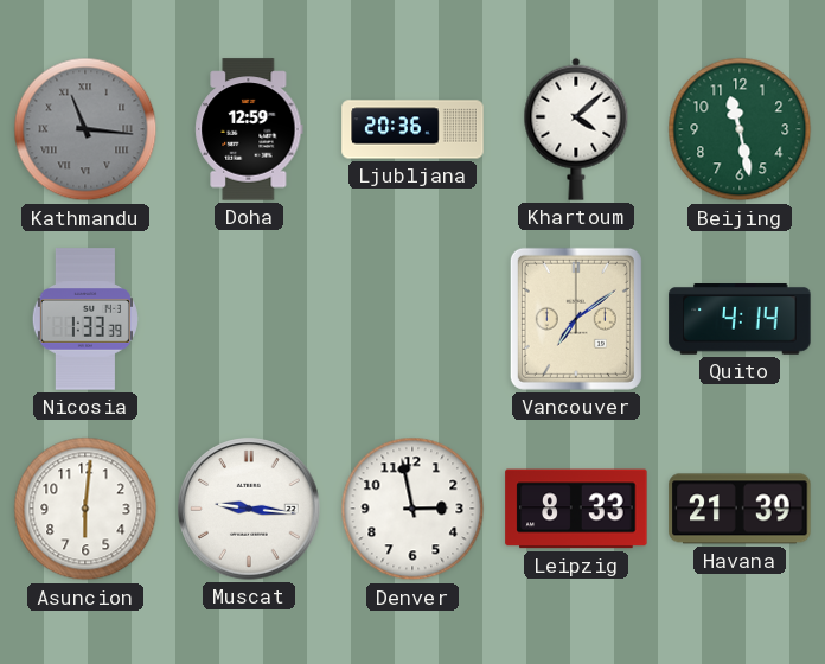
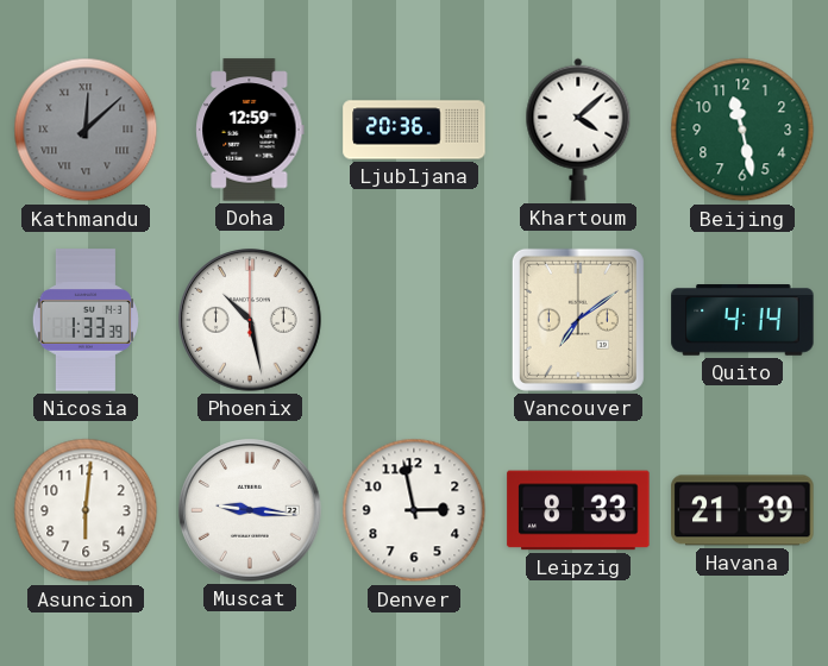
Kathmandu: 11:16 -> 12:08
Phoenix: none -> 10:28
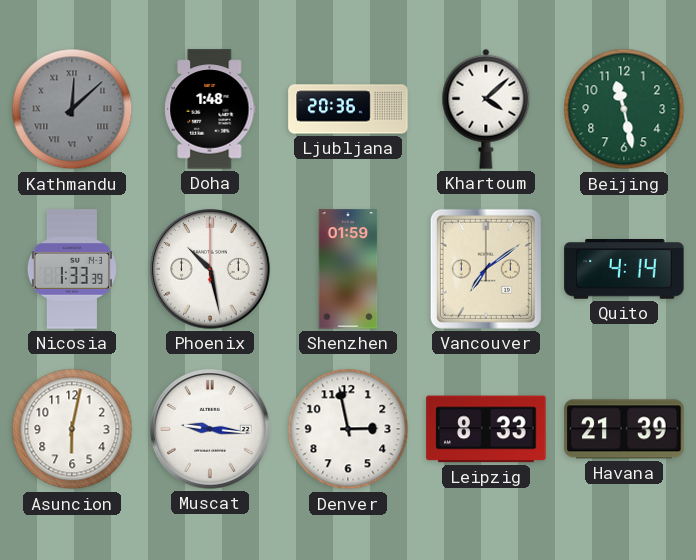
Doha: 12:59 -> 1:48
Shenzhen: none -> 01:59
Asuncion: 6:01 -> 6:02
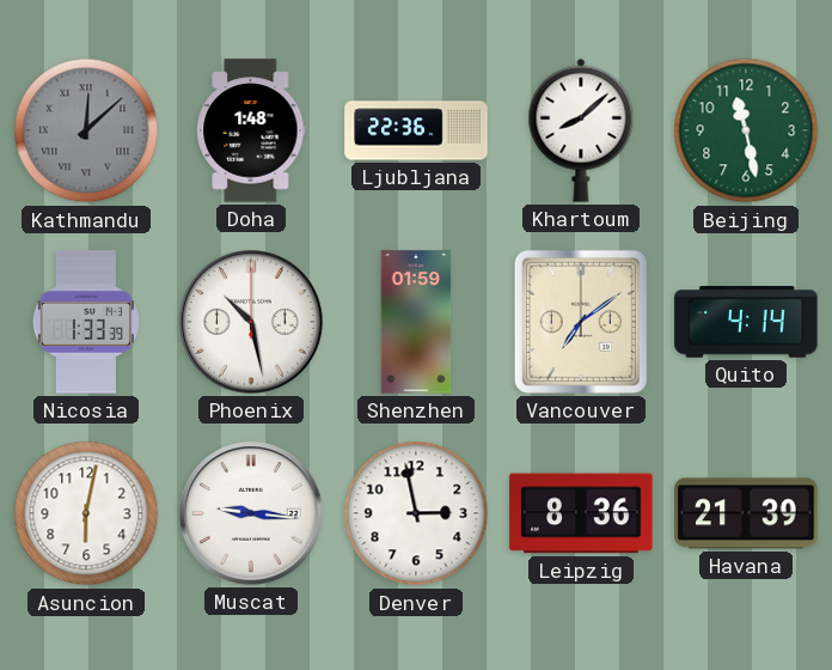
Ljubljana: 20:36 -> 22:36
Khartoum: 4:08 -> 8:08
Leipzig: 8:33 -> 8:36
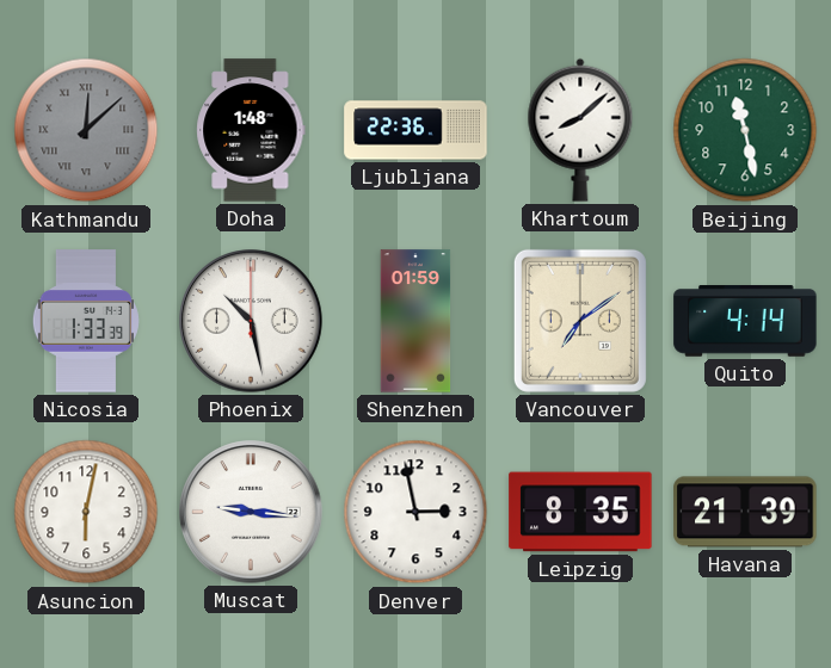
Leipzig: 8:36 -> 8:35
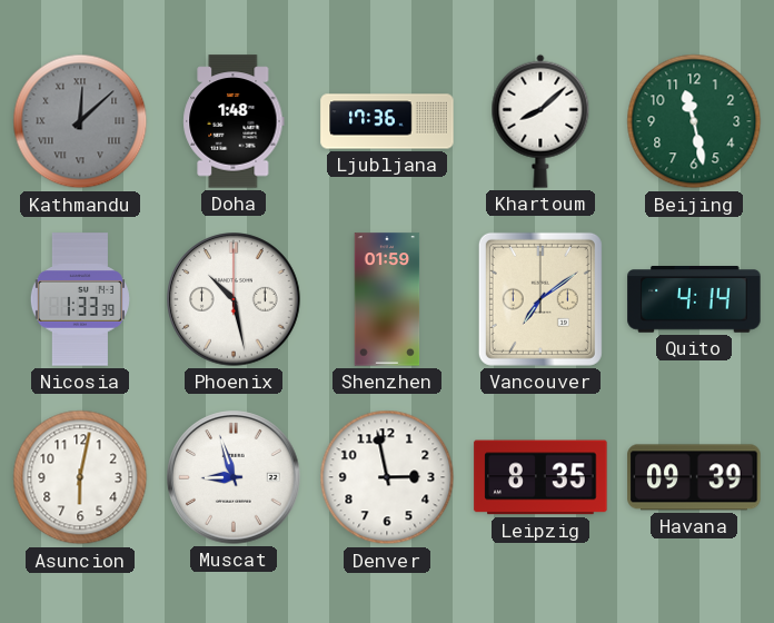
Ljubljana: 22:36 -> 17:36
Muscat: 9:16 -> 8:57
Havana: 21:39 -> 09:39
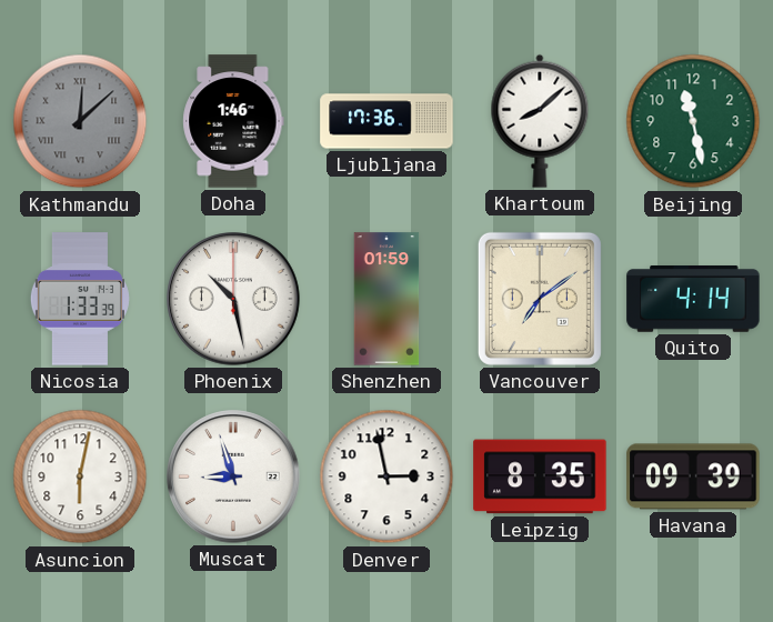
Doha: 1:48 -> 1:46
